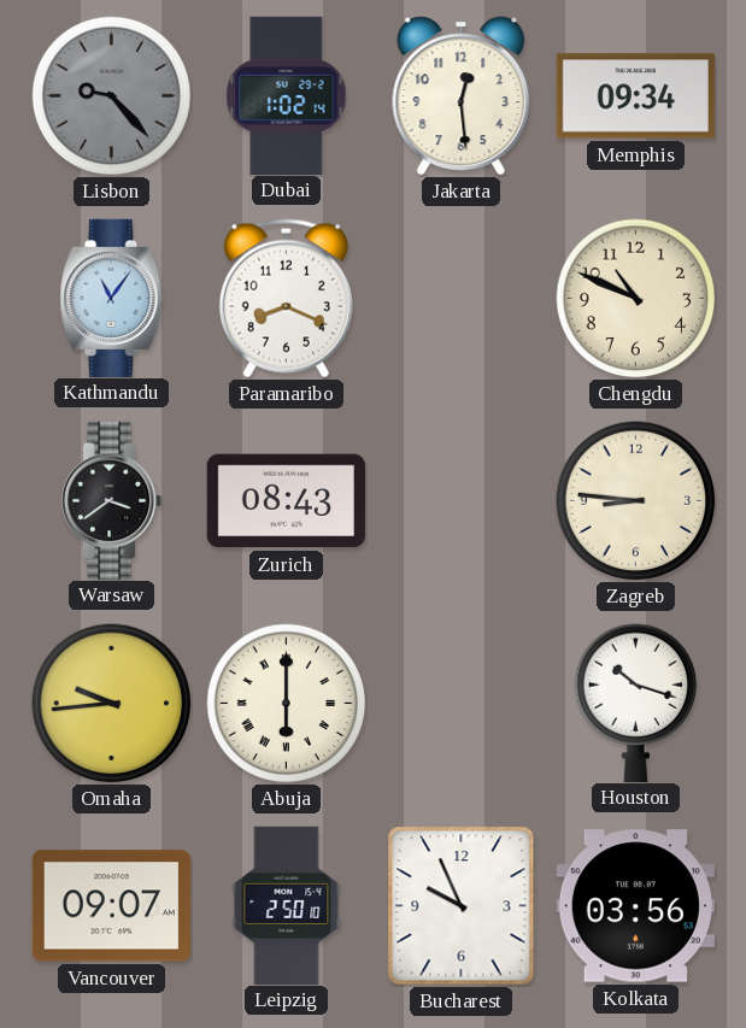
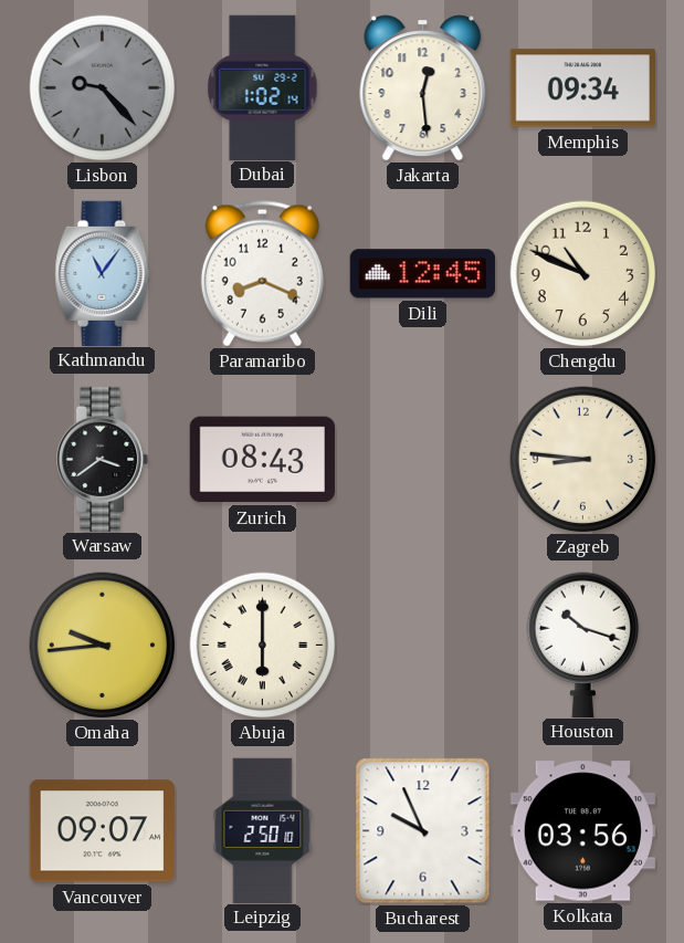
Dili: none -> 12:45
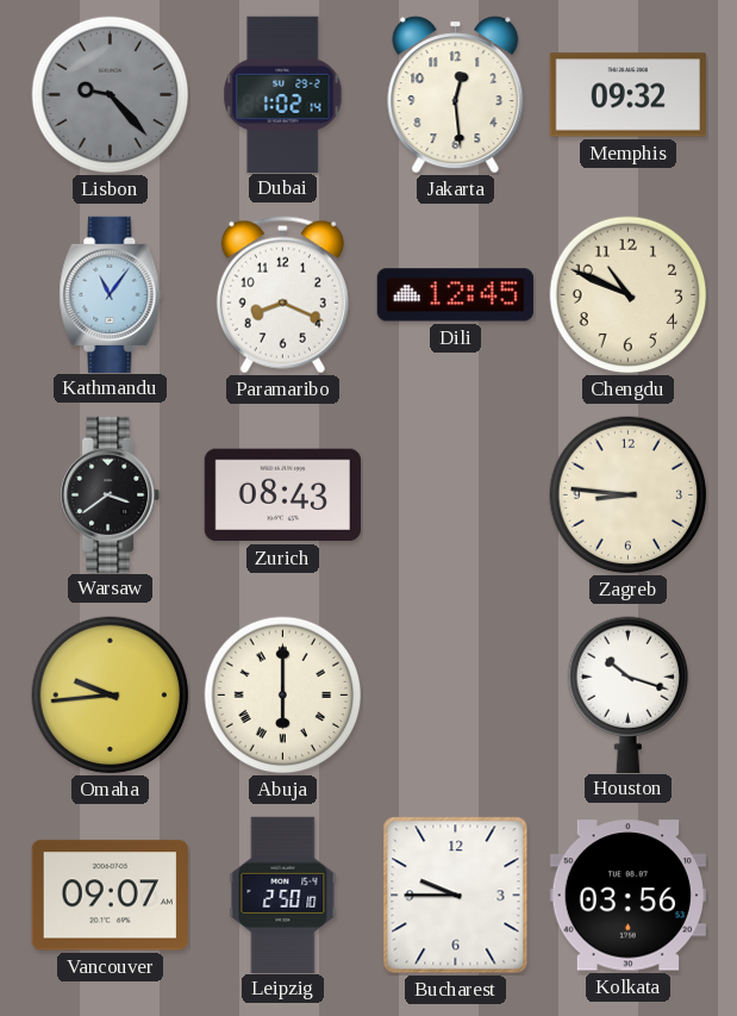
Memphis: 09:34 -> 09:32
Bucharest: 9:56 -> 9:45
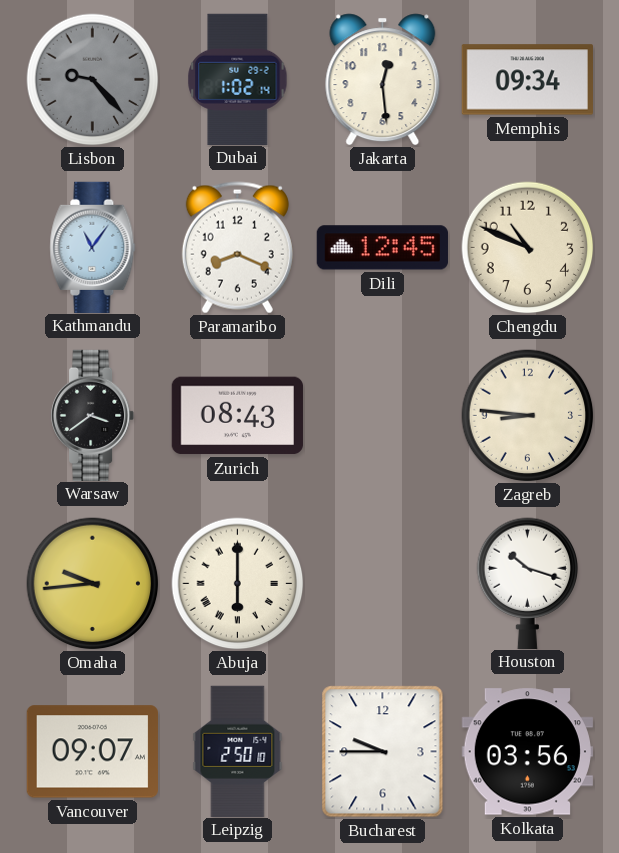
Memphis: 09:32 -> 09:34
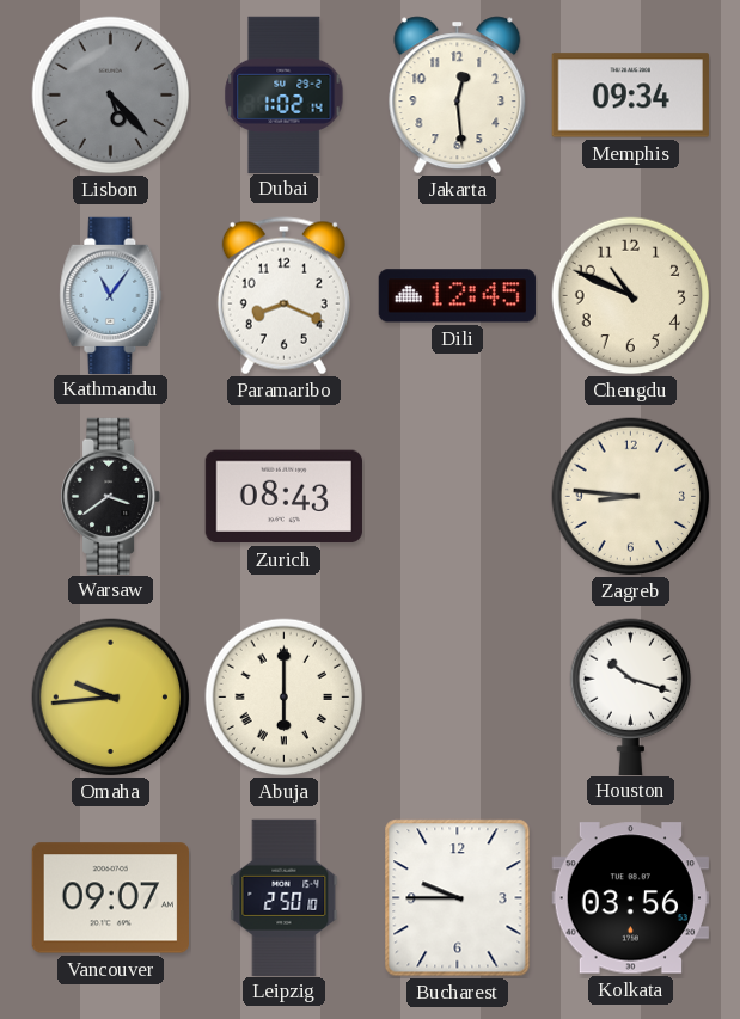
Lisbon: 9:23 -> 5:23
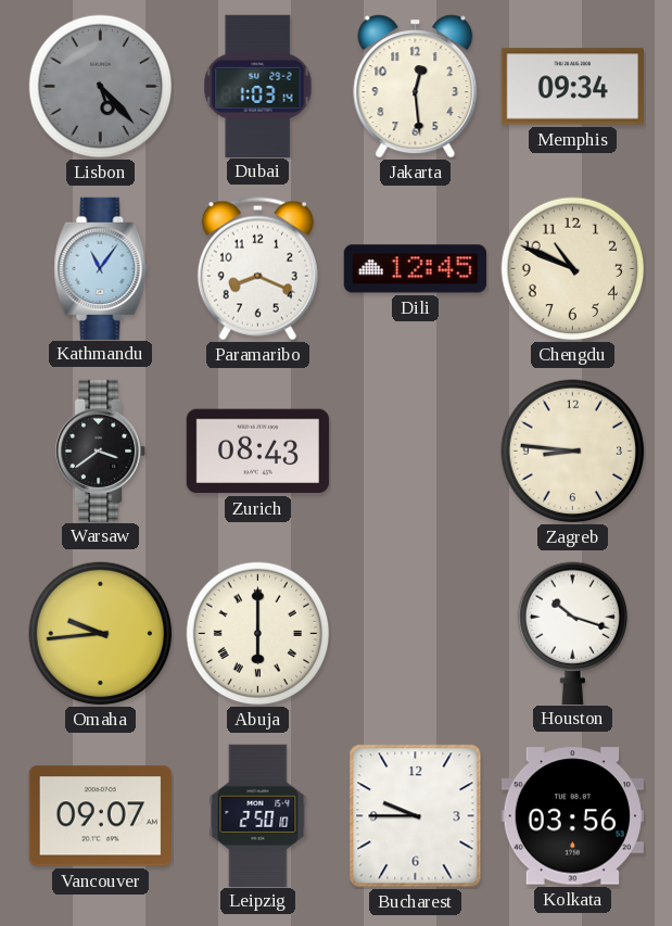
Dubai: 1:02 -> 1:03
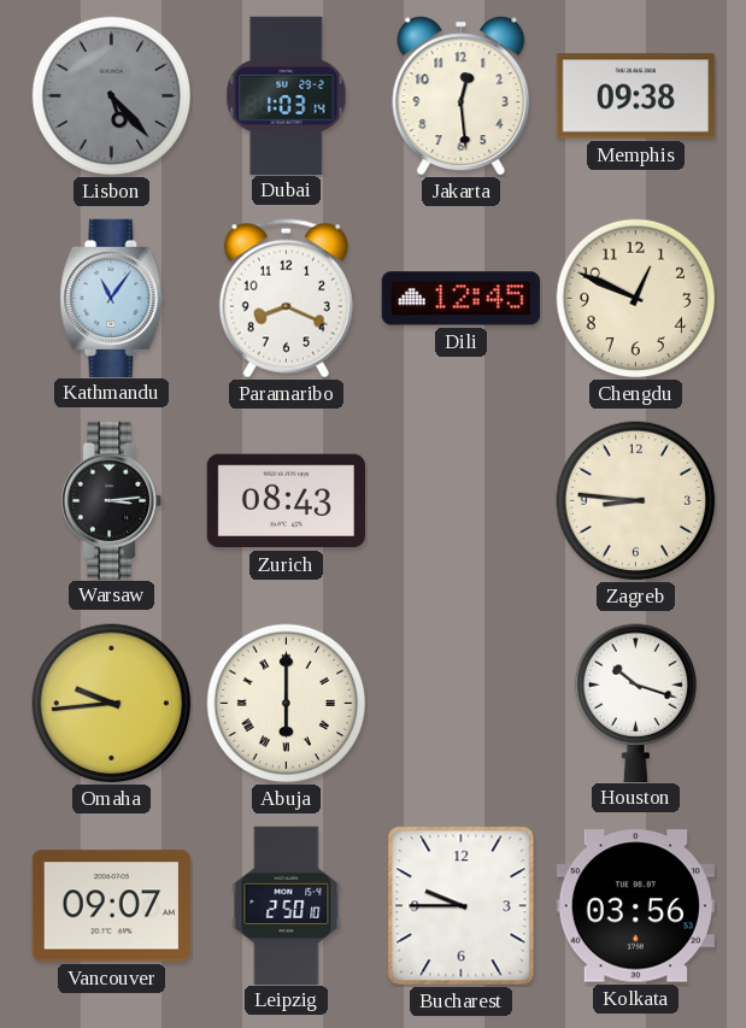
Memphis: 09:34 -> 09:38
Chengdu: 10:49 -> 12:49
Warsaw: 3:39 -> 3:14
